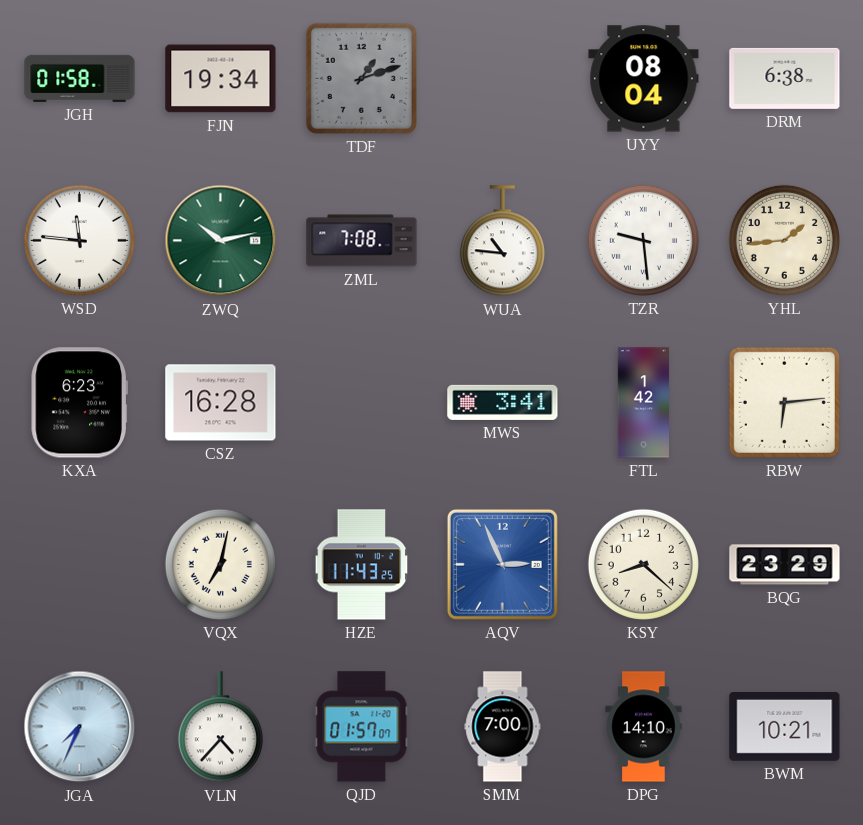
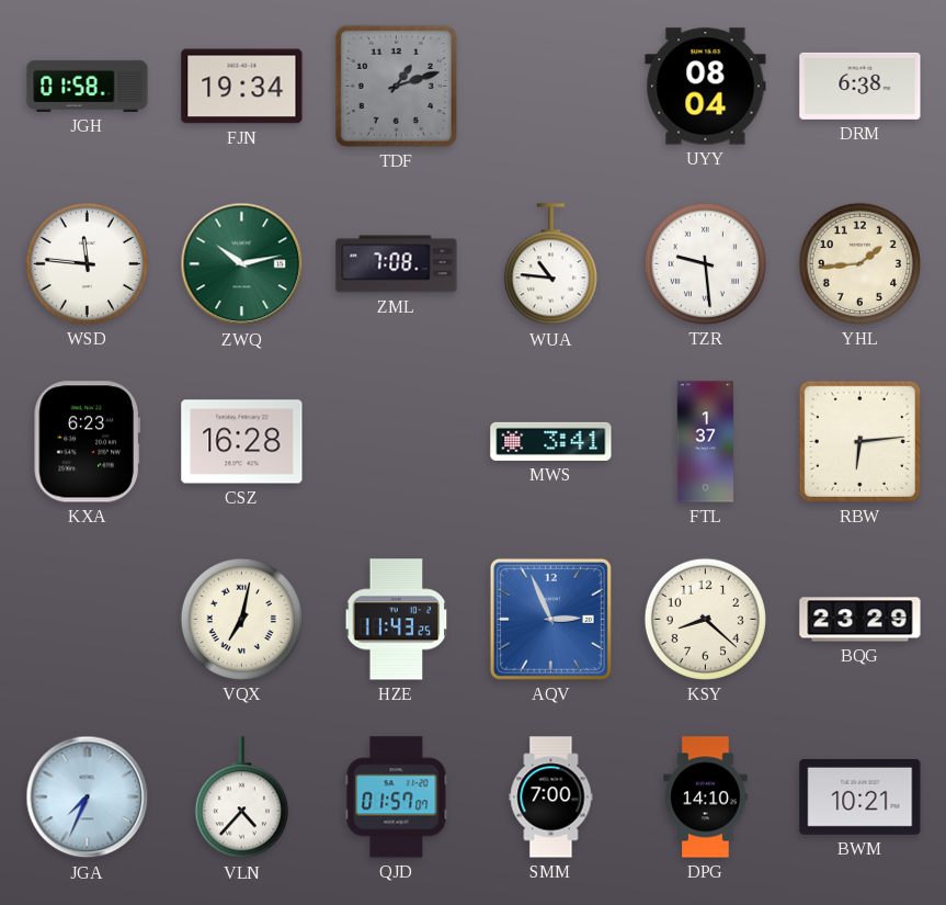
FTL: 1:42 -> 1:37
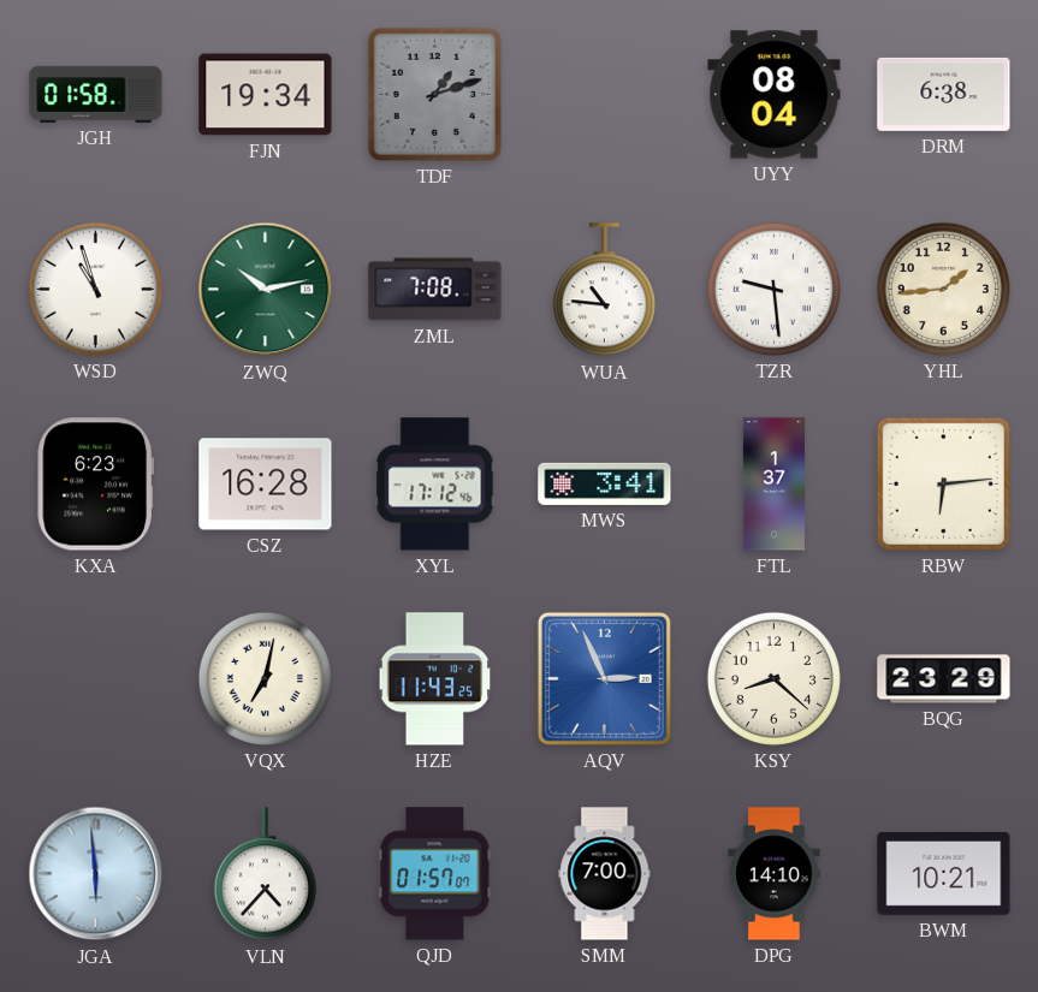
WSD: 11:46 -> 10:57
XYL: none -> 17:12
JGA: 7:34 -> 5:59
